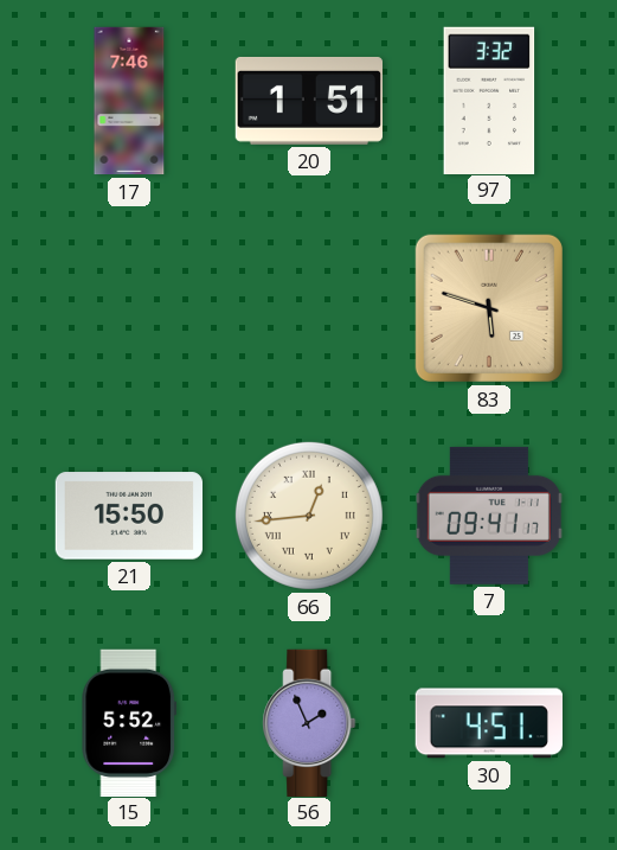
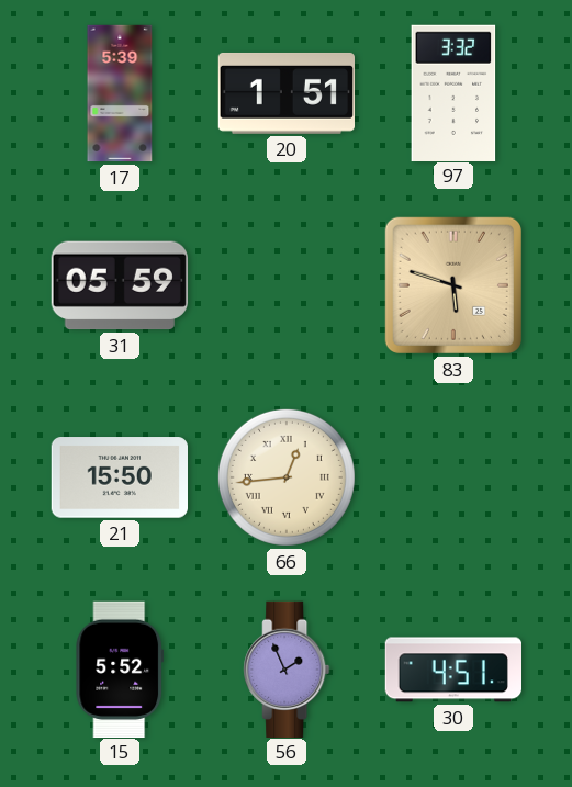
17: 7:46 -> 5:39
31: none -> 05:59
7: 09:41 -> none
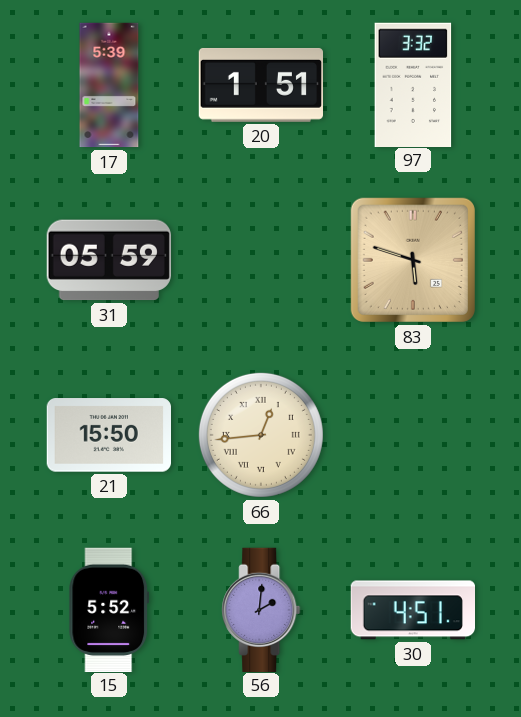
56: 1:56 -> 2:01
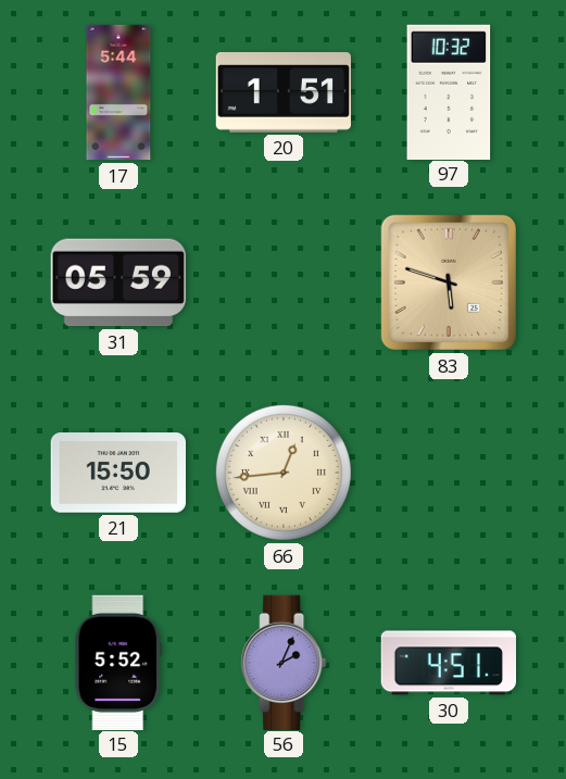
17: 5:39 -> 5:44
97: 3:32 -> 10:32
56: 2:01 -> 2:04
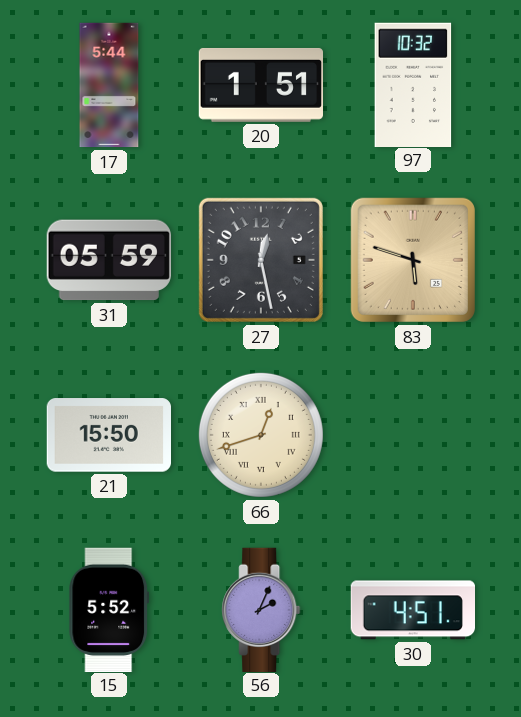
27: none -> 12:28
66: 12:44 -> 12:42
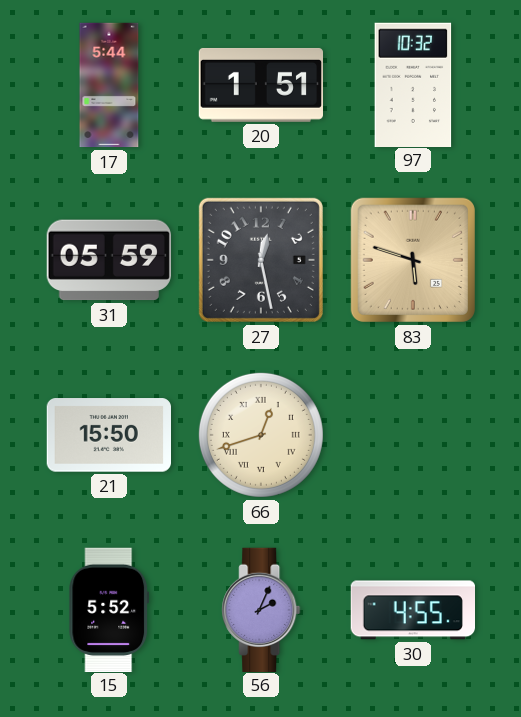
30: 4:51 -> 4:55
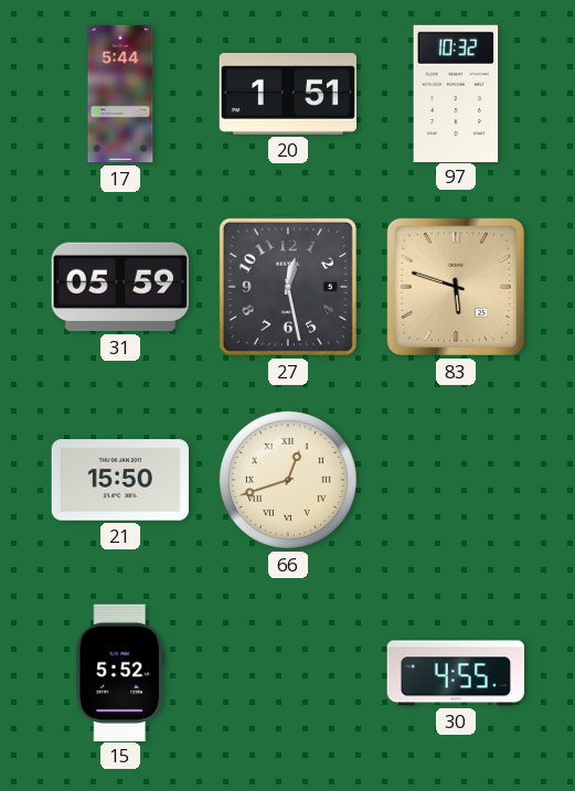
56: 2:04 -> none
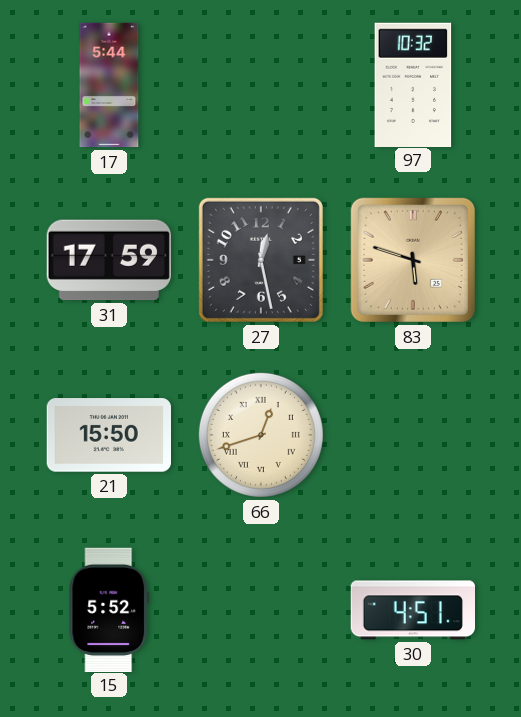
20: 1:51 -> none
31: 05:59 -> 17:59
30: 4:55 -> 4:51
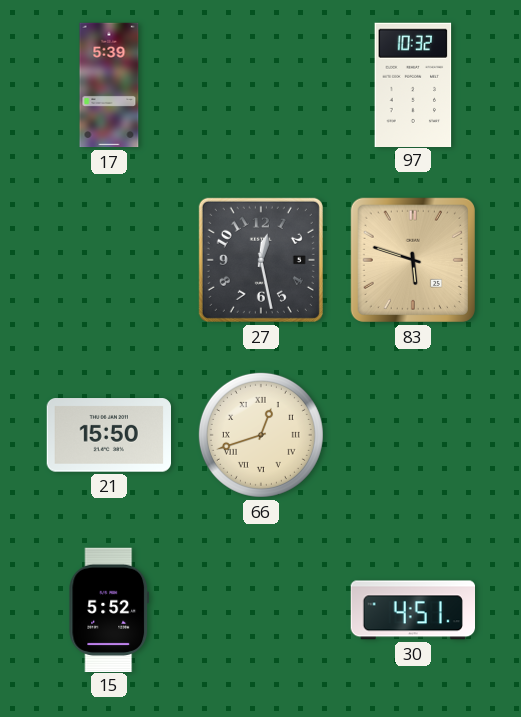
17: 5:44 -> 5:39
31: 17:59 -> none
